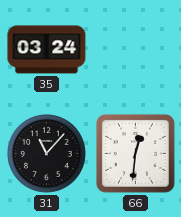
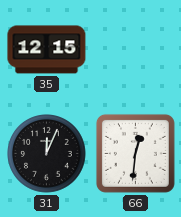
35: 03:24 -> 12:15
31: 11:07 -> 12:04
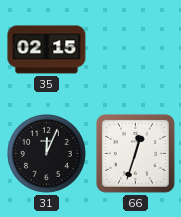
35: 12:15 -> 02:15
66: 12:31 -> 12:33
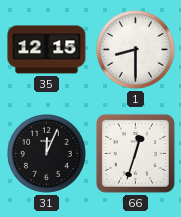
35: 02:15 -> 12:15
1: none -> 8:30
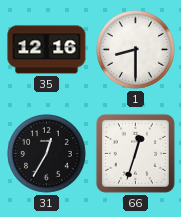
35: 12:15 -> 12:16
31: 12:04 -> 12:35
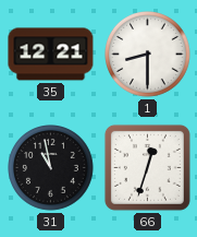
35: 12:16 -> 12:21
31: 12:35 -> 10:58
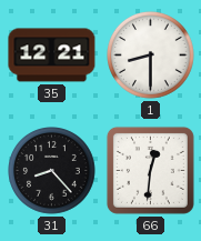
31: 10:58 -> 8:23
66: 12:33 -> 12:31
